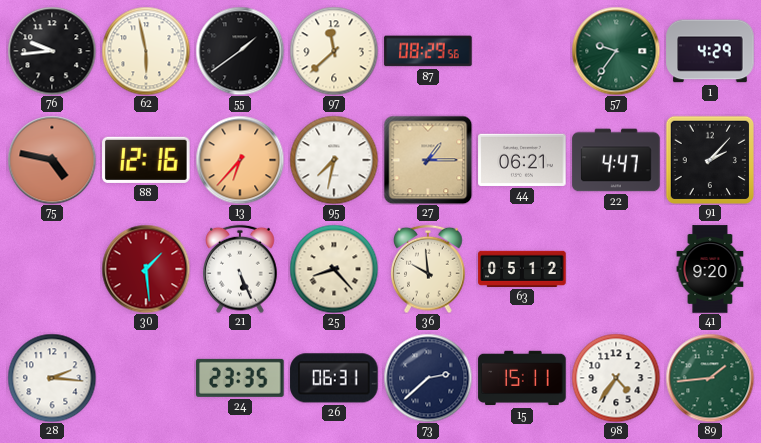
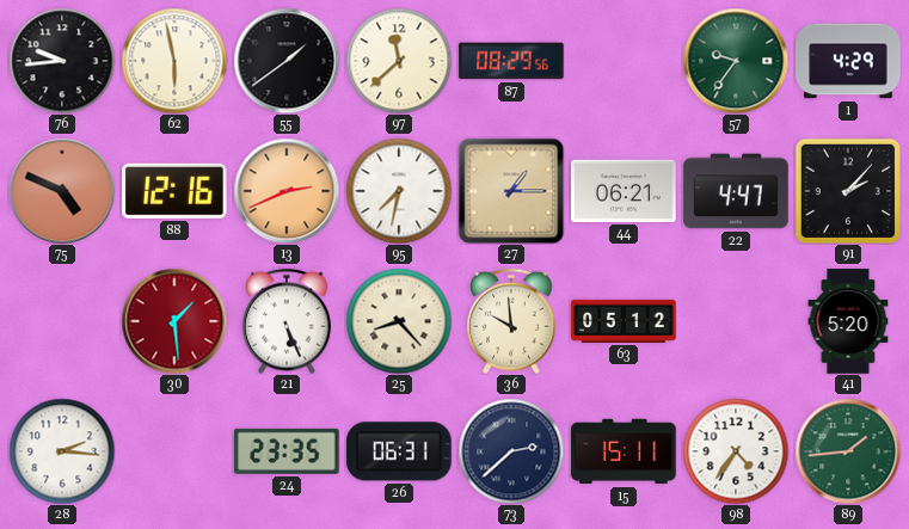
75: 4:47 -> 4:49
13: 6:37 -> 2:41
41: 9:20 -> 5:20
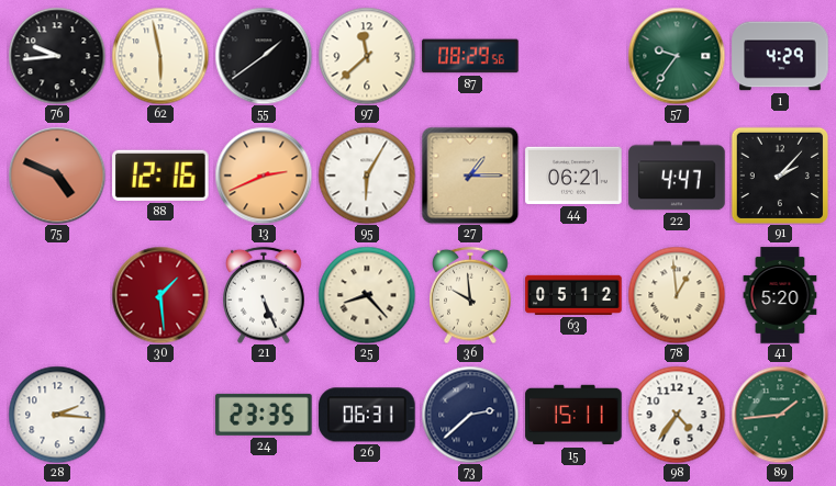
95: 7:32 -> 6:05
78: none -> 12:59
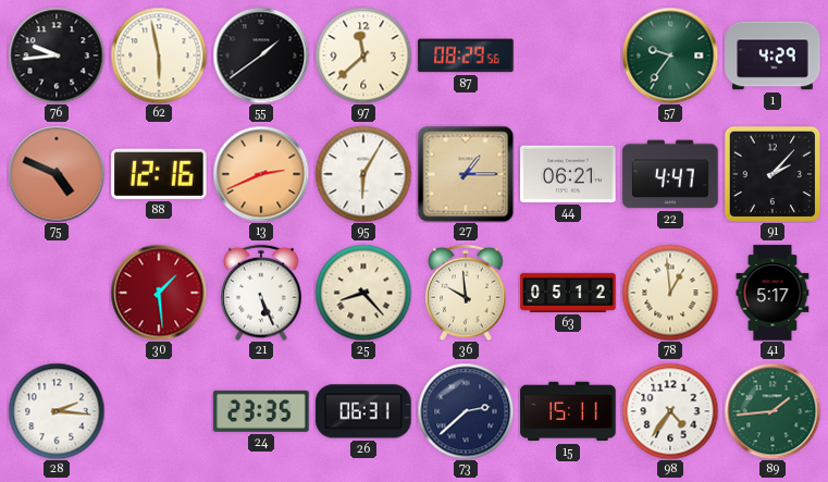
41: 5:20 -> 5:17
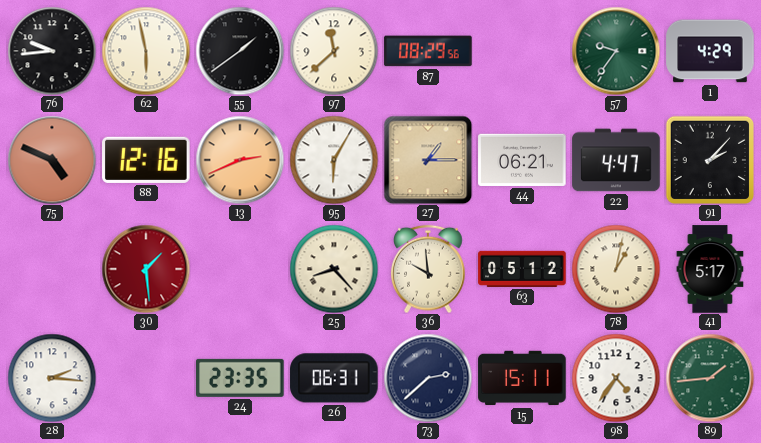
21: 5:26 -> none
78: 12:59 -> 1:02
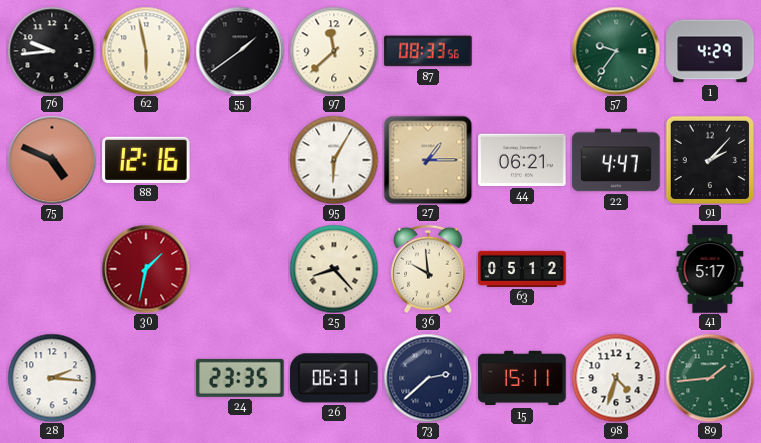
87: 08:29 -> 08:33
13: 2:41 -> none
30: 1:29 -> 1:32
78: 1:02 -> none
98: 4:36 -> 4:33
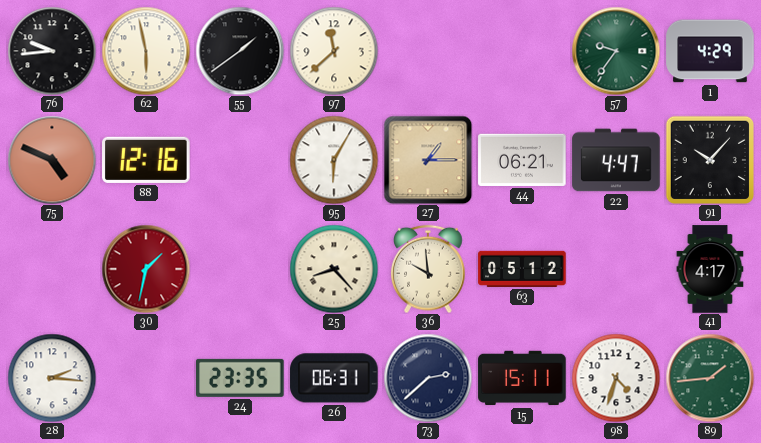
87: 08:33 -> none
91: 2:07 -> 10:07
41: 5:17 -> 4:17
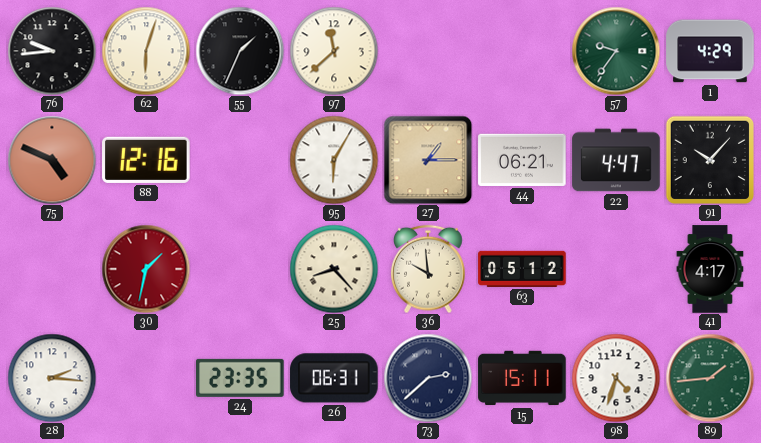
62: 5:58 -> 6:03
55: 1:39 -> 1:34
